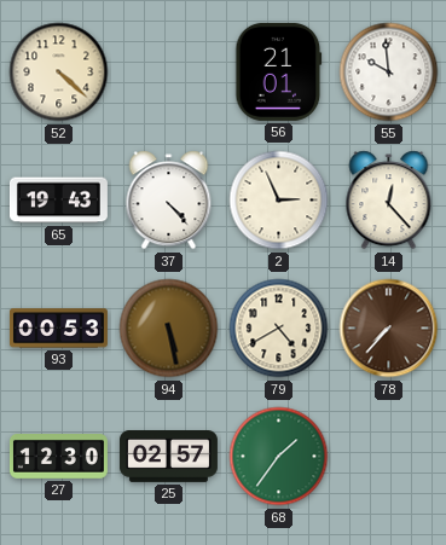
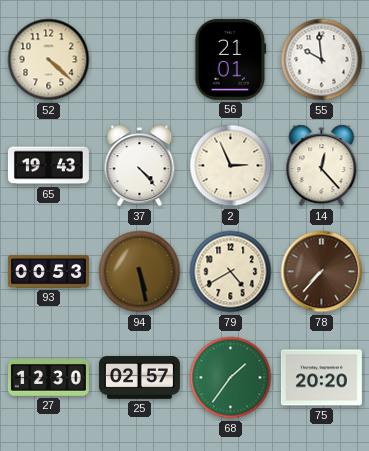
75: none -> 20:20
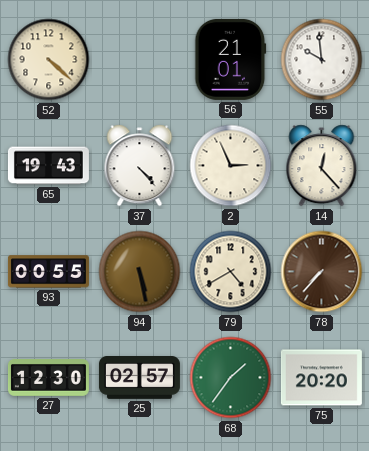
93: 00:53 -> 00:55
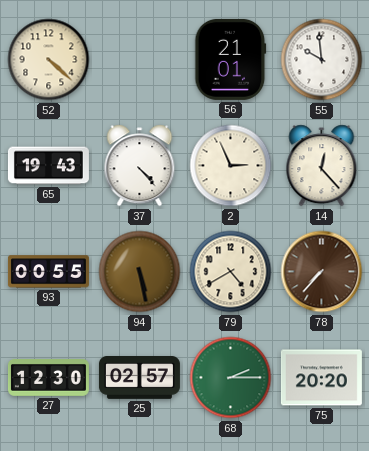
68: 1:36 -> 2:15
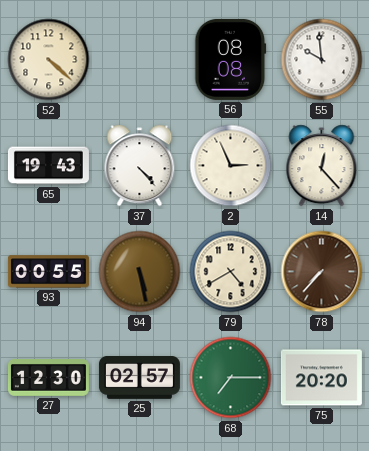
56: 21:01 -> 08:08
68: 2:15 -> 7:15
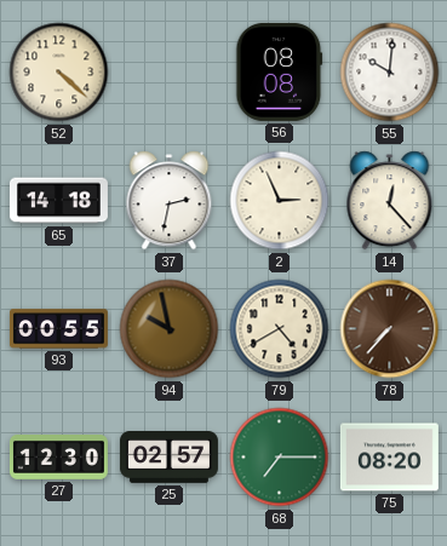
55: 9:59 -> 10:01
65: 19:43 -> 14:18
37: 4:23 -> 2:32
94: 5:28 -> 9:58
75: 20:20 -> 08:20
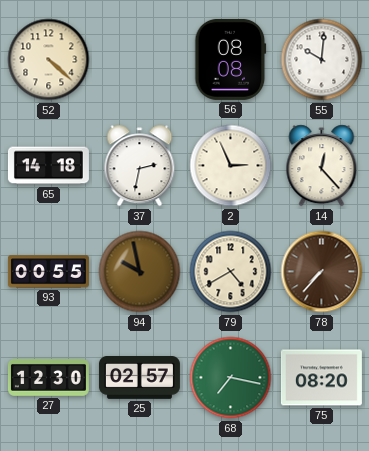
68: 7:15 -> 7:17
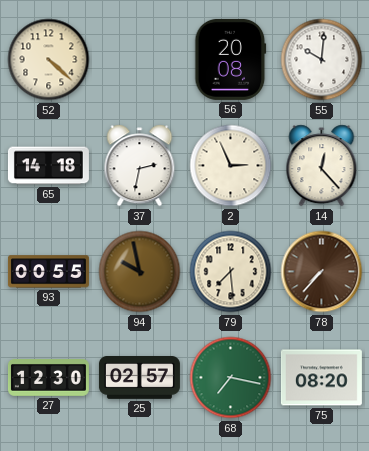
56: 08:08 -> 20:08
79: 4:40 -> 7:29
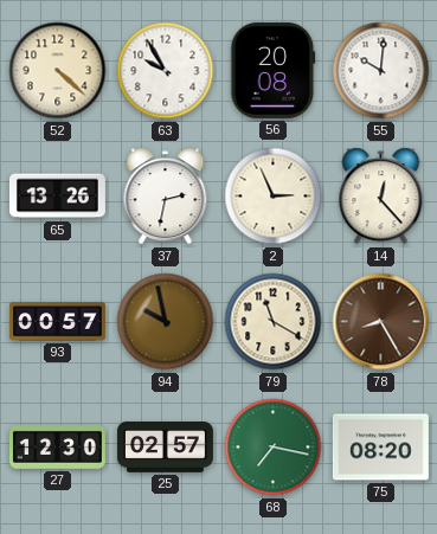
63: none -> 9:55
65: 14:18 -> 13:26
93: 00:55 -> 00:57
79: 7:29 -> 11:20
78: 7:37 -> 8:25
